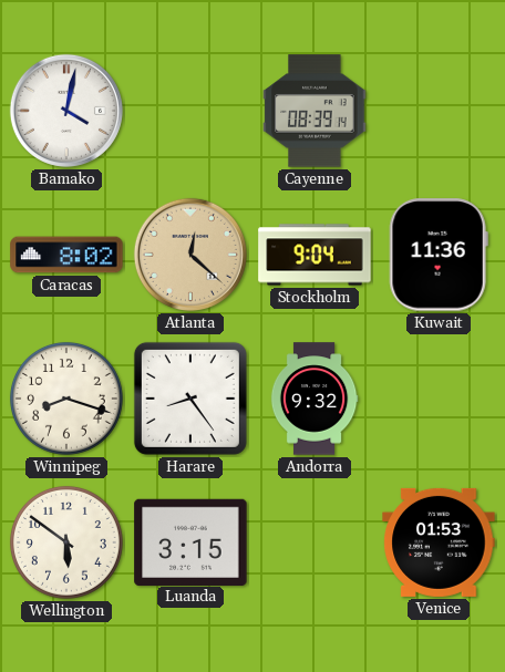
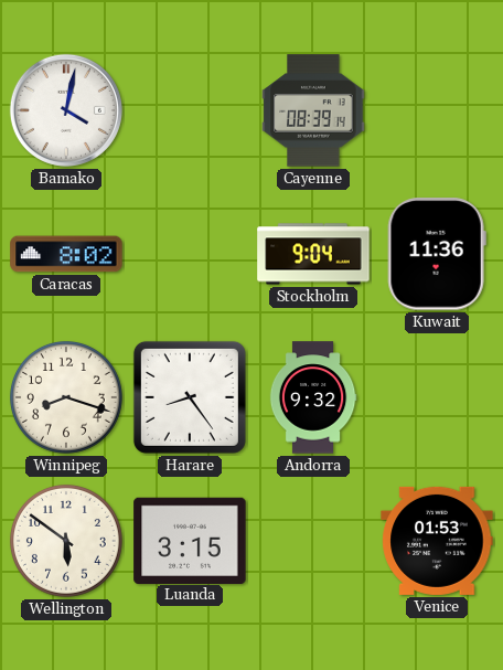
Atlanta: 12:22 -> none
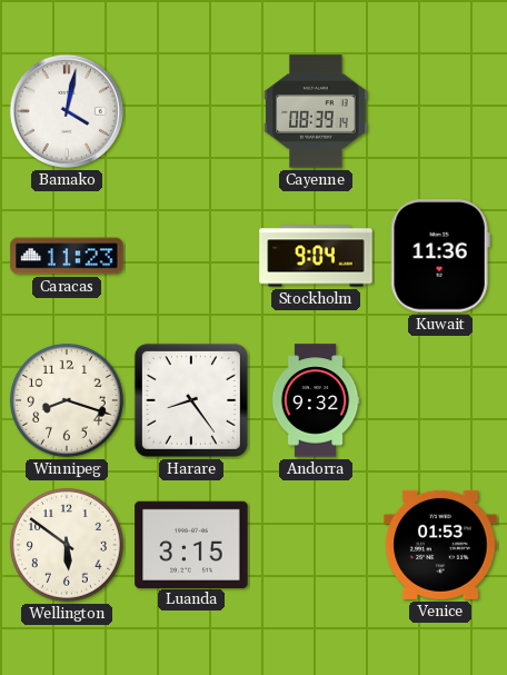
Caracas: 8:02 -> 11:23
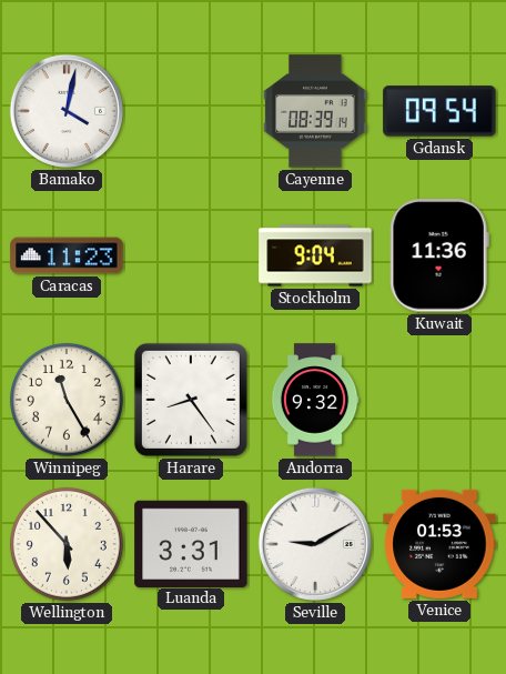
Gdansk: none -> 09:54
Winnipeg: 8:18 -> 11:25
Wellington: 5:51 -> 5:53
Luanda: 3:15 -> 3:31
Seville: none -> 9:10
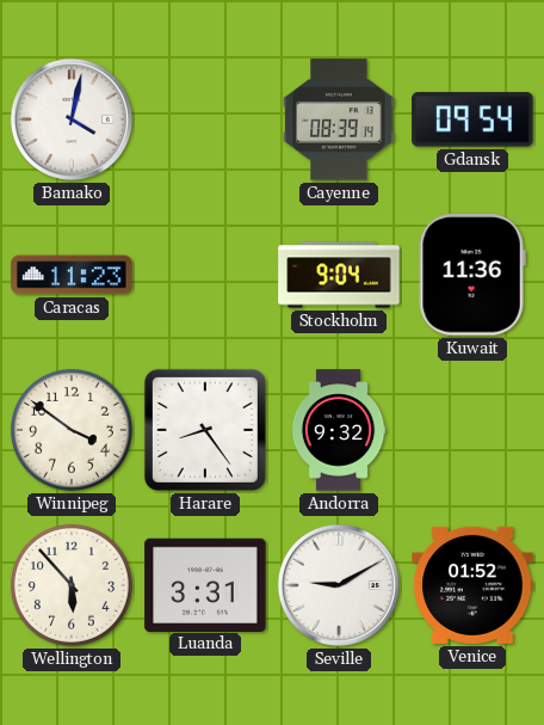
Winnipeg: 11:25 -> 3:51
Venice: 01:53 -> 01:52
